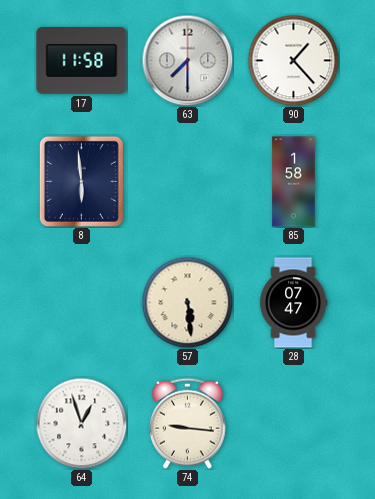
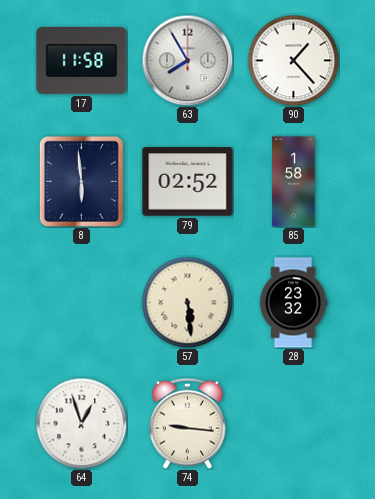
63: 7:30 -> 7:55
79: none -> 02:52
28: 07:47 -> 23:32
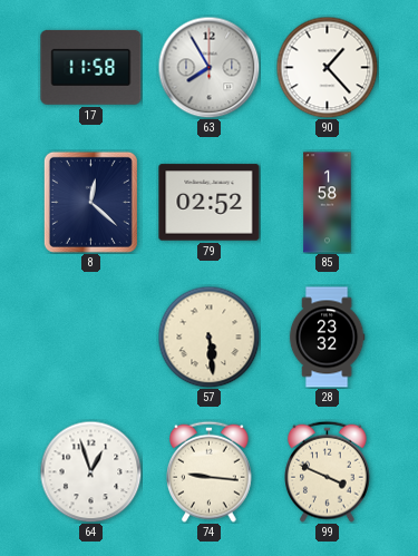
8: 5:59 -> 12:22
99: none -> 3:49
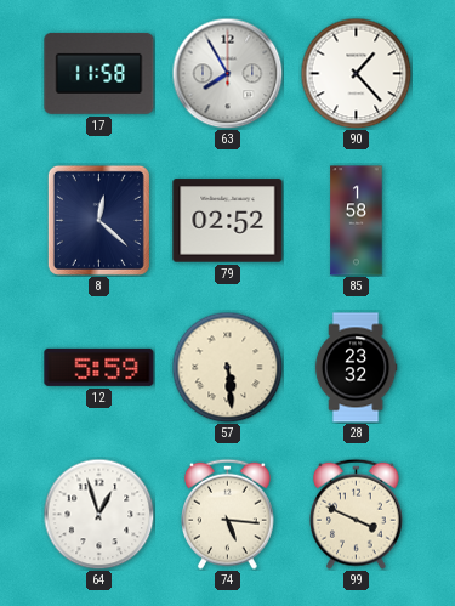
12: none -> 5:59
74: 9:16 -> 5:16
